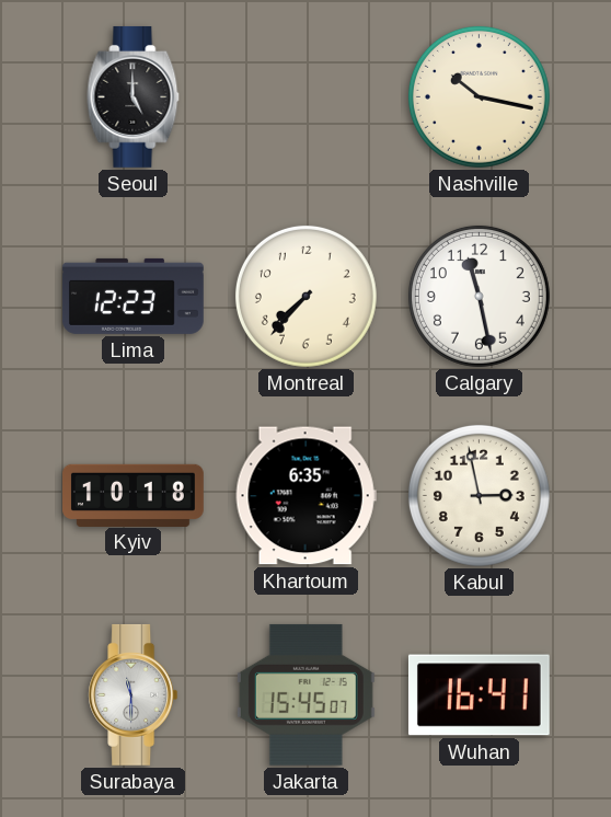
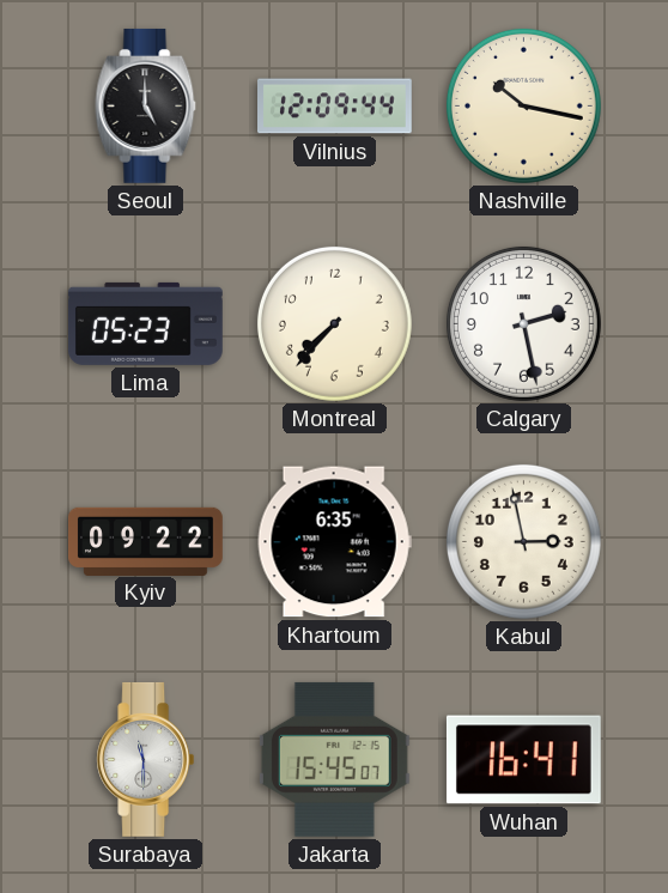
Vilnius: none -> 12:09
Lima: 12:23 -> 05:23
Calgary: 11:28 -> 2:28
Kyiv: 10:18 -> 09:22
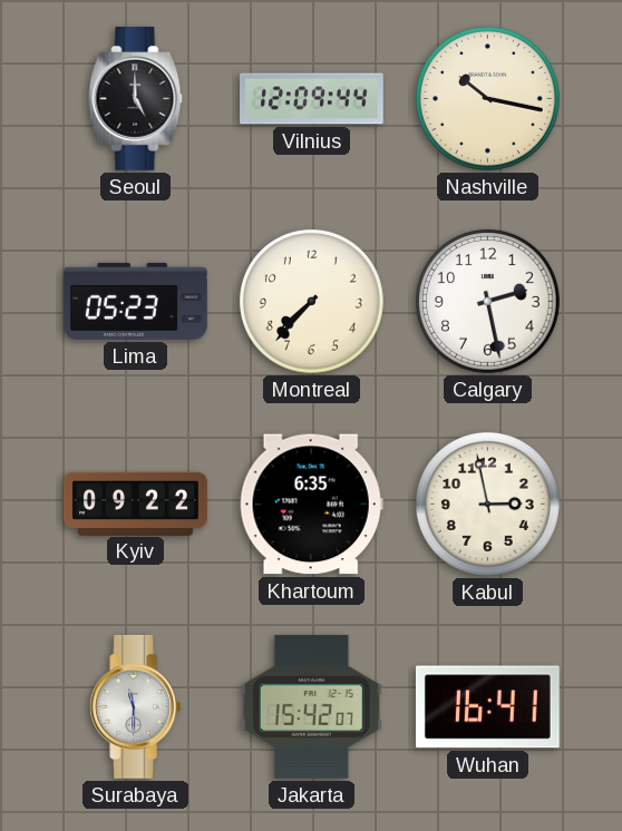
Jakarta: 15:45 -> 15:42
